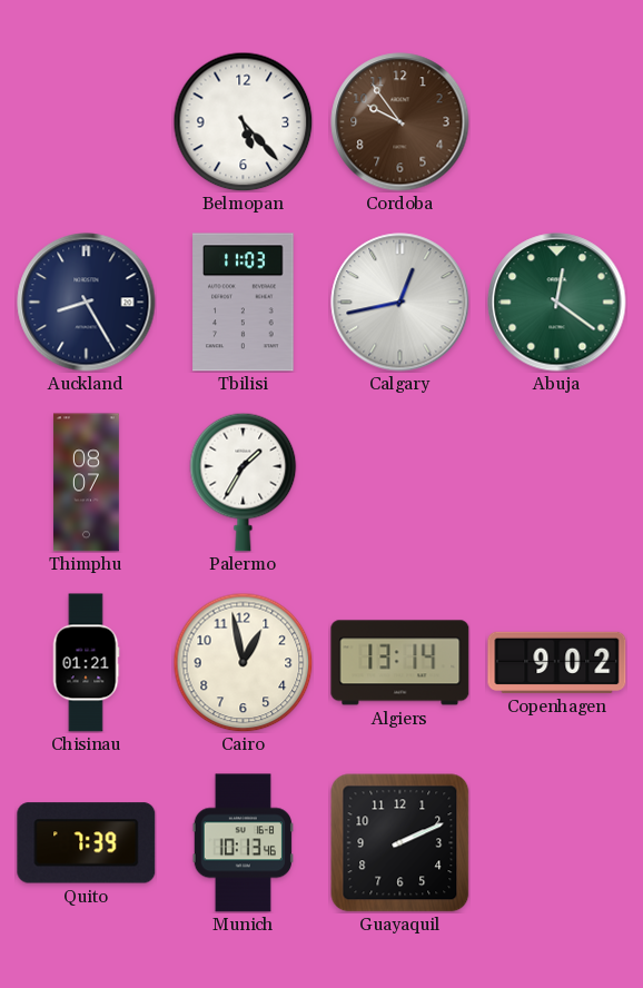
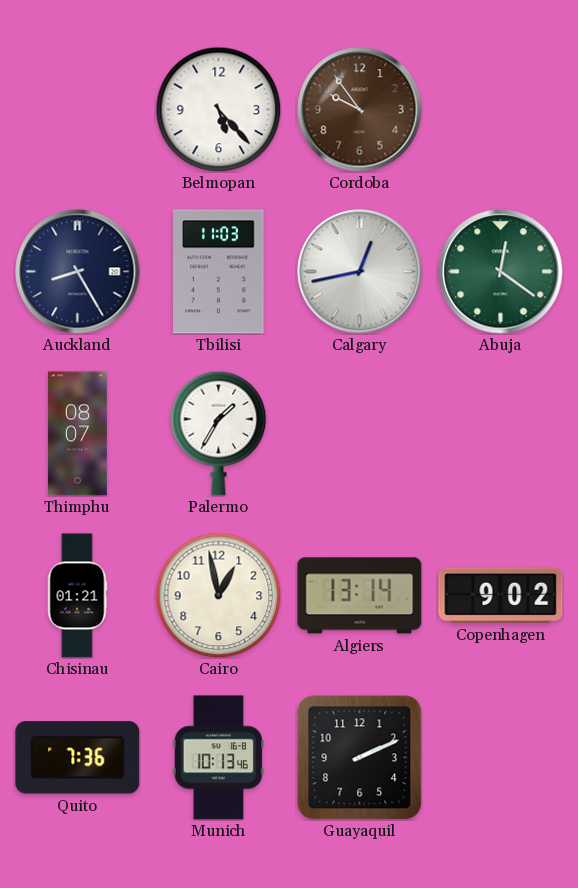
Quito: 7:39 -> 7:36
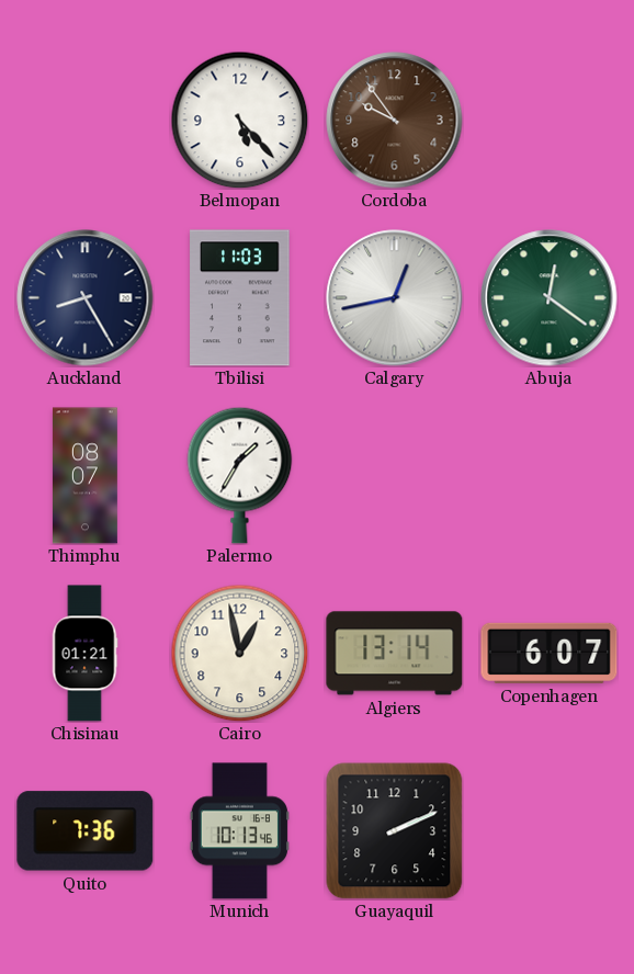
Copenhagen: 9:02 -> 6:07
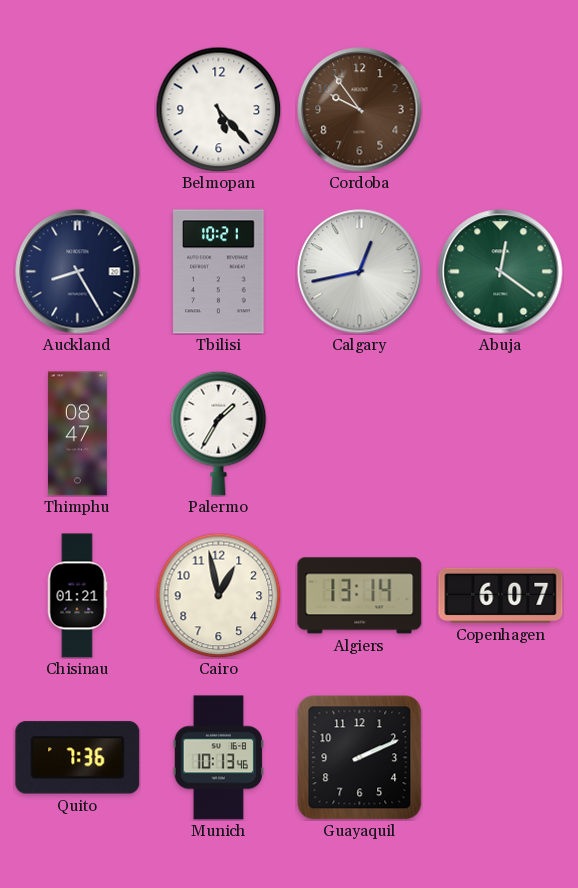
Tbilisi: 11:03 -> 10:21
Thimphu: 08:07 -> 08:47
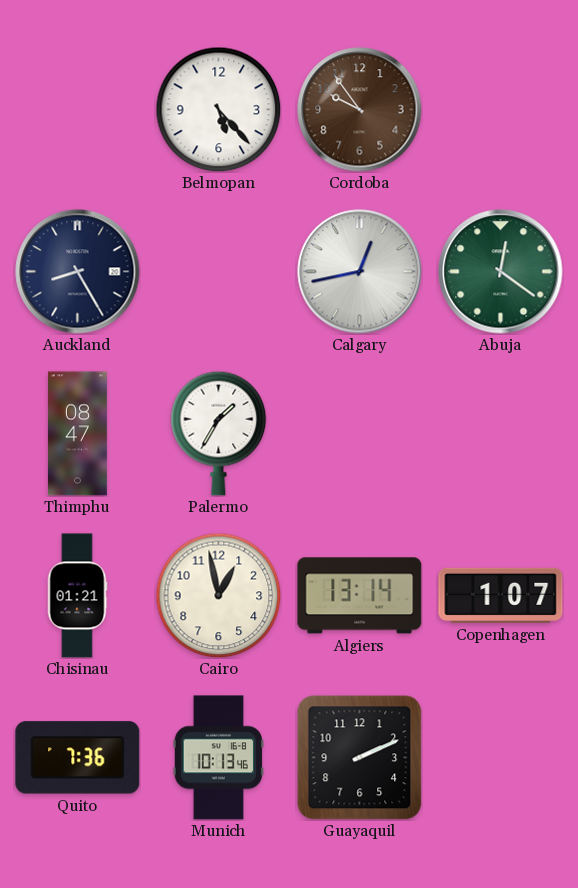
Tbilisi: 10:21 -> none
Copenhagen: 6:07 -> 1:07
